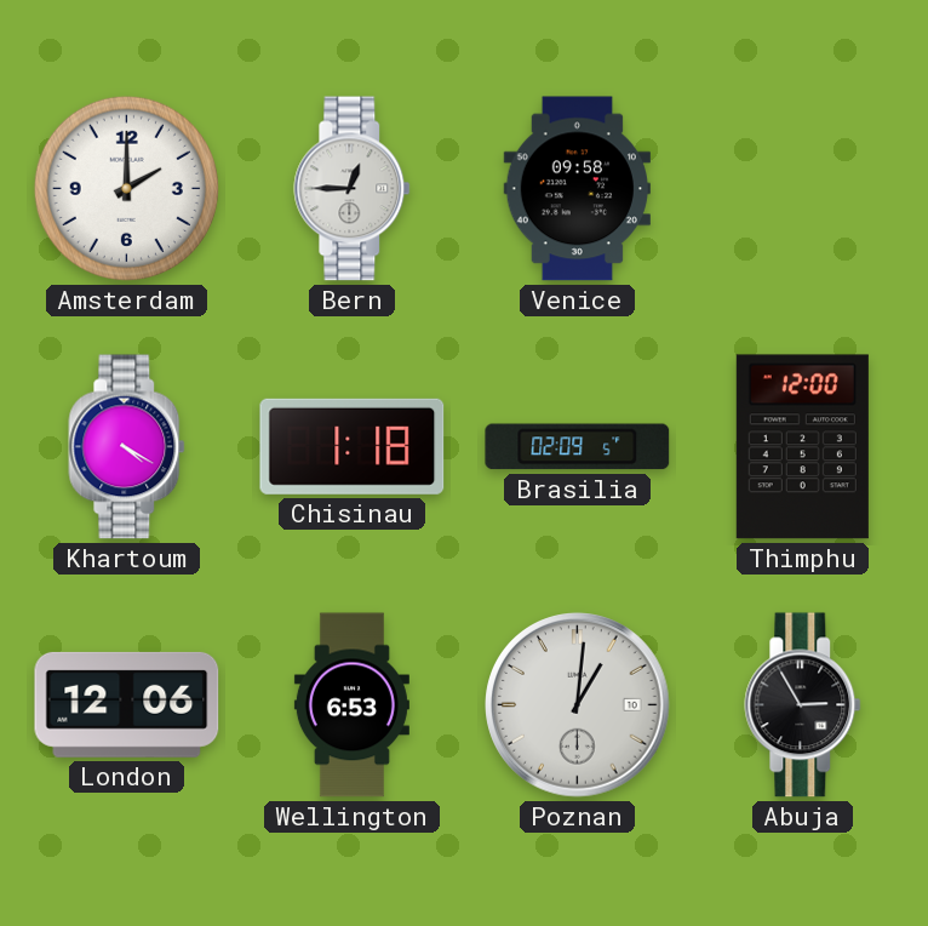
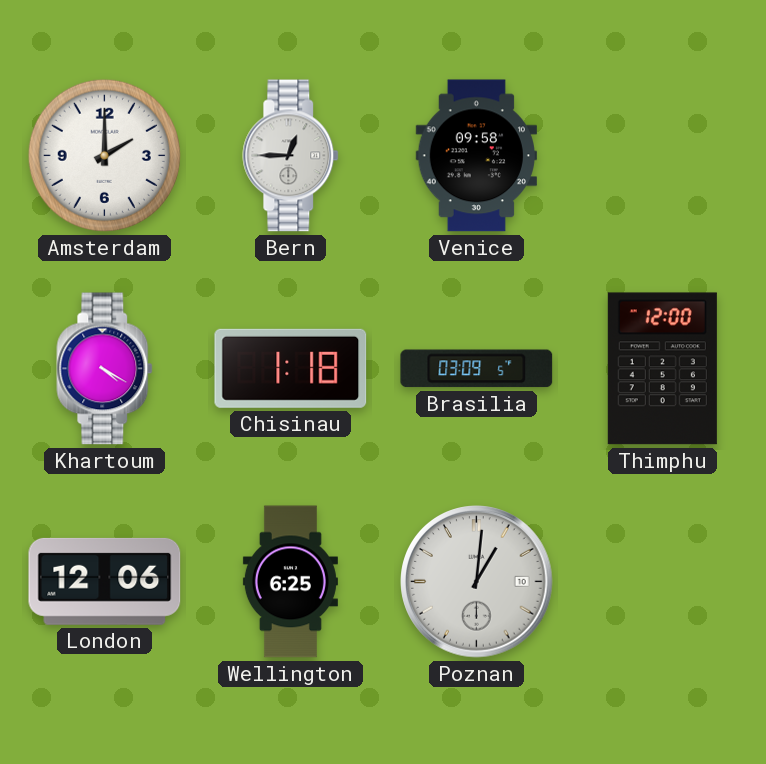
Brasilia: 02:09 -> 03:09
Wellington: 6:53 -> 6:25
Abuja: 2:55 -> none
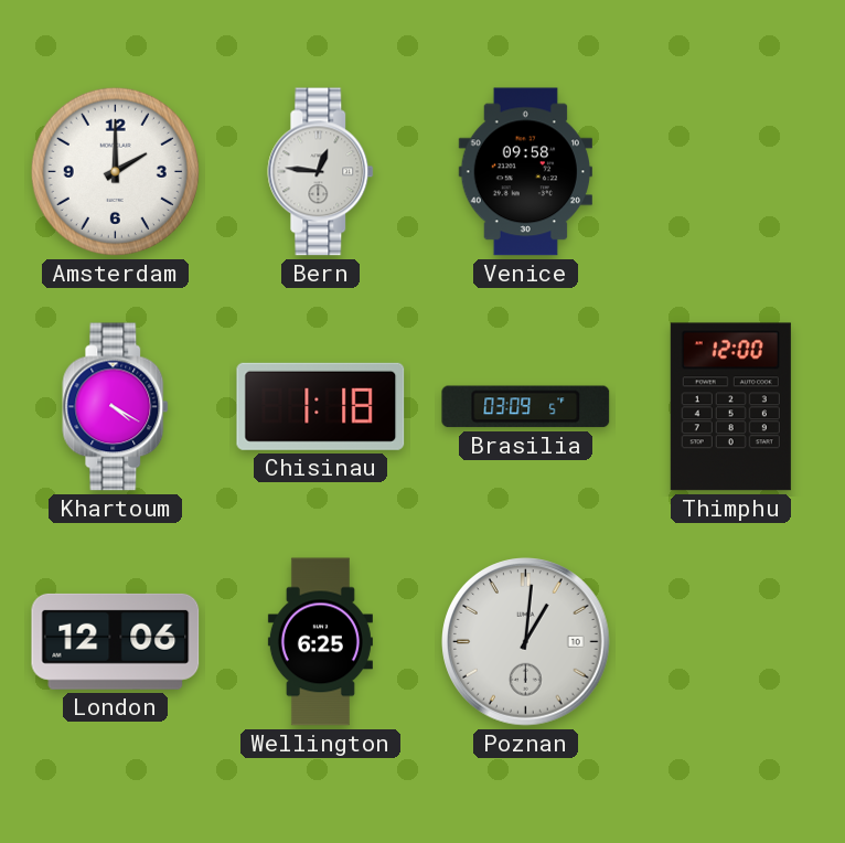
Bern: 12:45 -> 12:46
